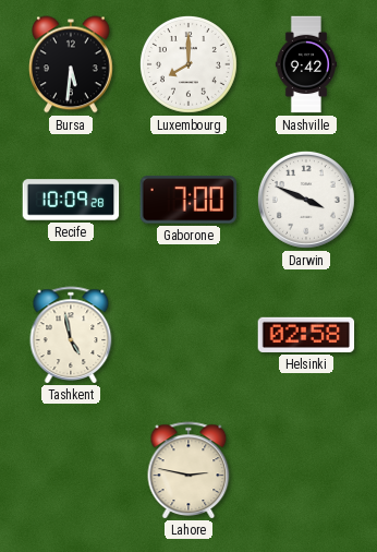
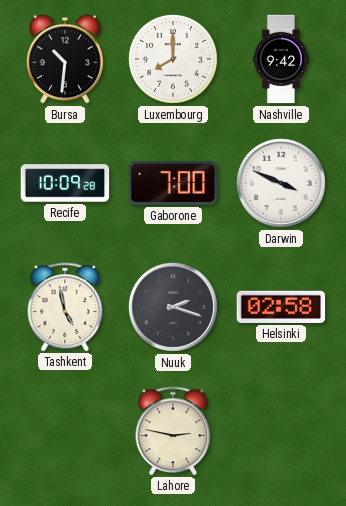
Bursa: 5:31 -> 10:31
Nuuk: none -> 2:18
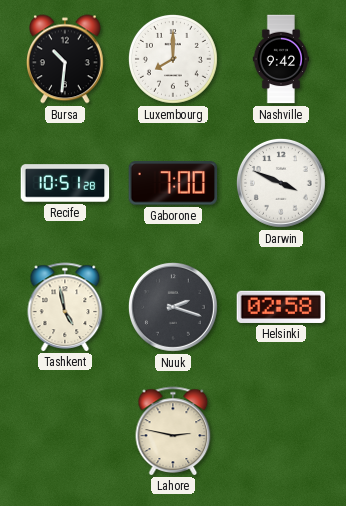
Recife: 10:09 -> 10:51
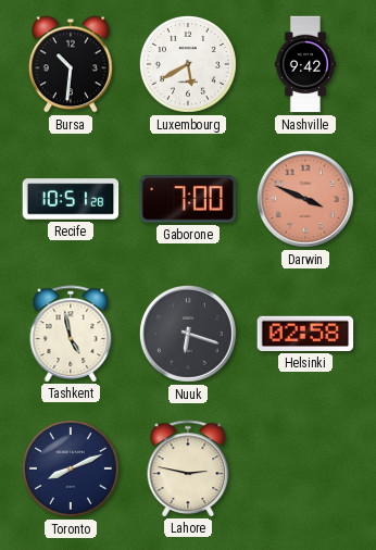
Luxembourg: 8:00 -> 5:40
Darwin dial: white -> salmon
Nuuk: 2:18 -> 6:18
Toronto: none -> 8:11
